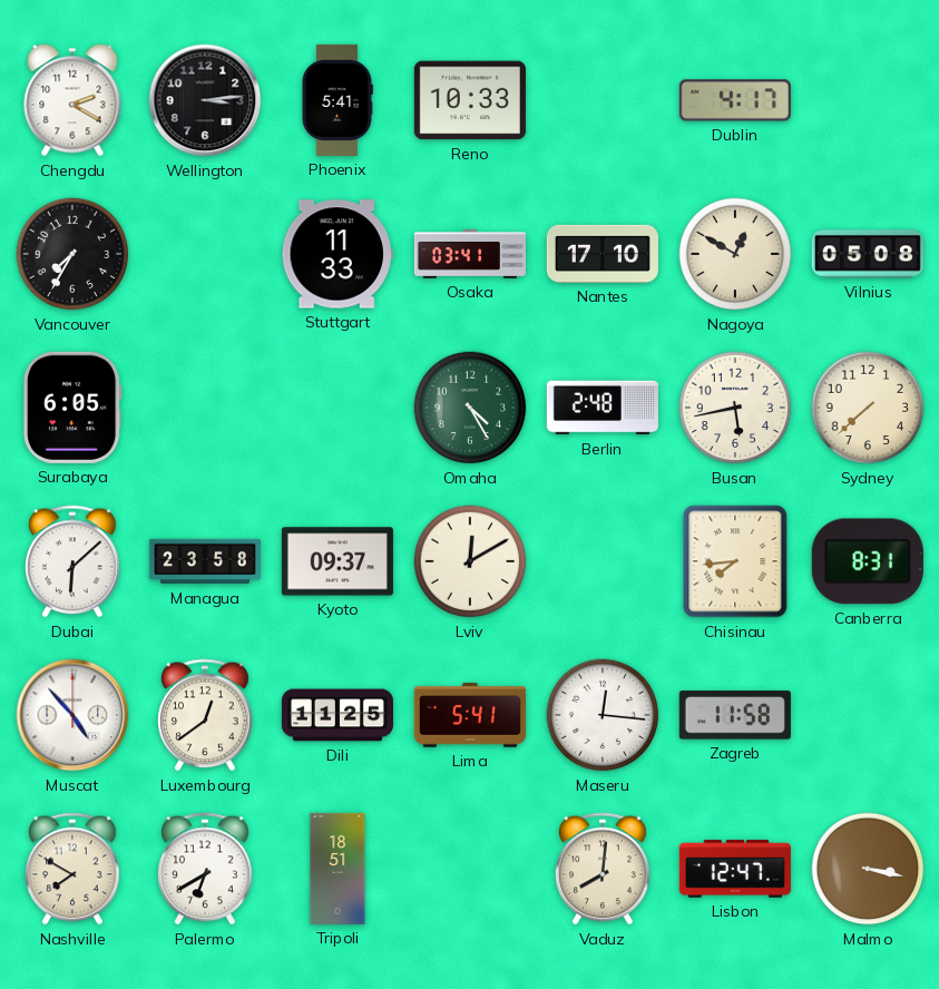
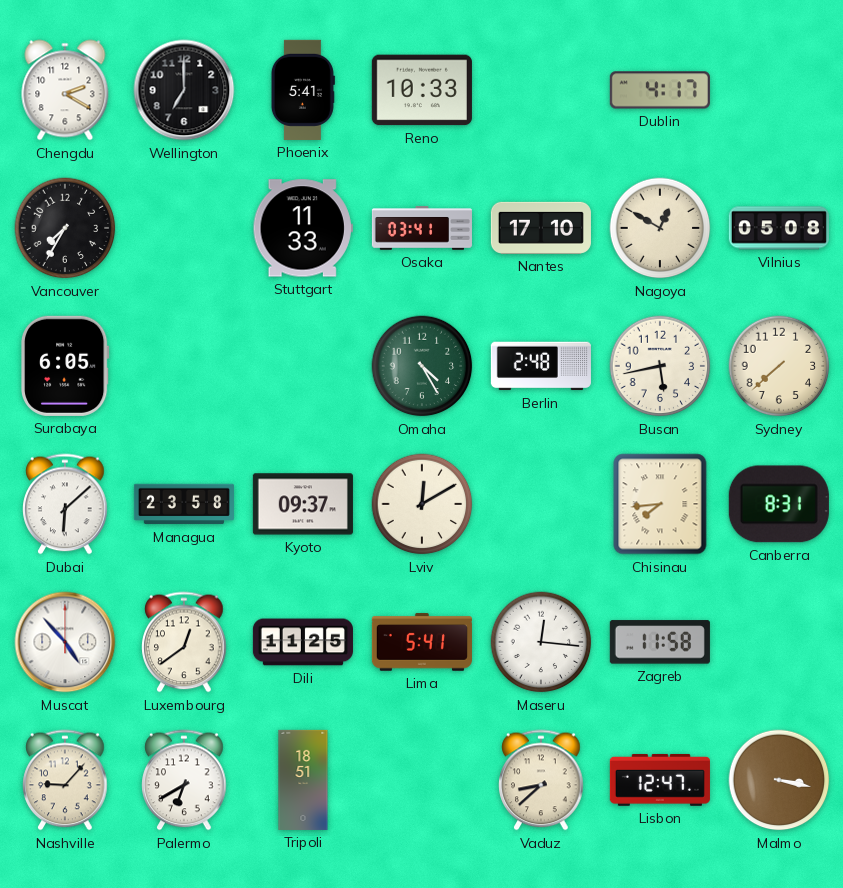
Wellington: 3:14 -> 7:00
Nashville: 7:50 -> 9:07
Vaduz: 8:01 -> 8:38
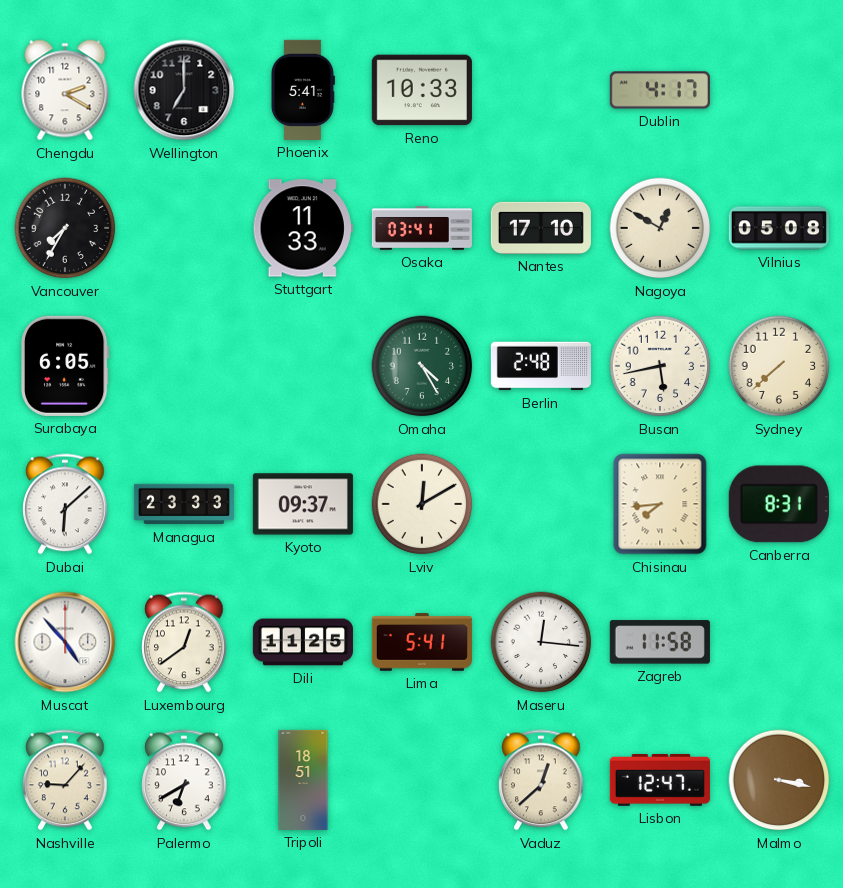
Managua: 23:58 -> 23:33
Vaduz: 8:38 -> 12:38
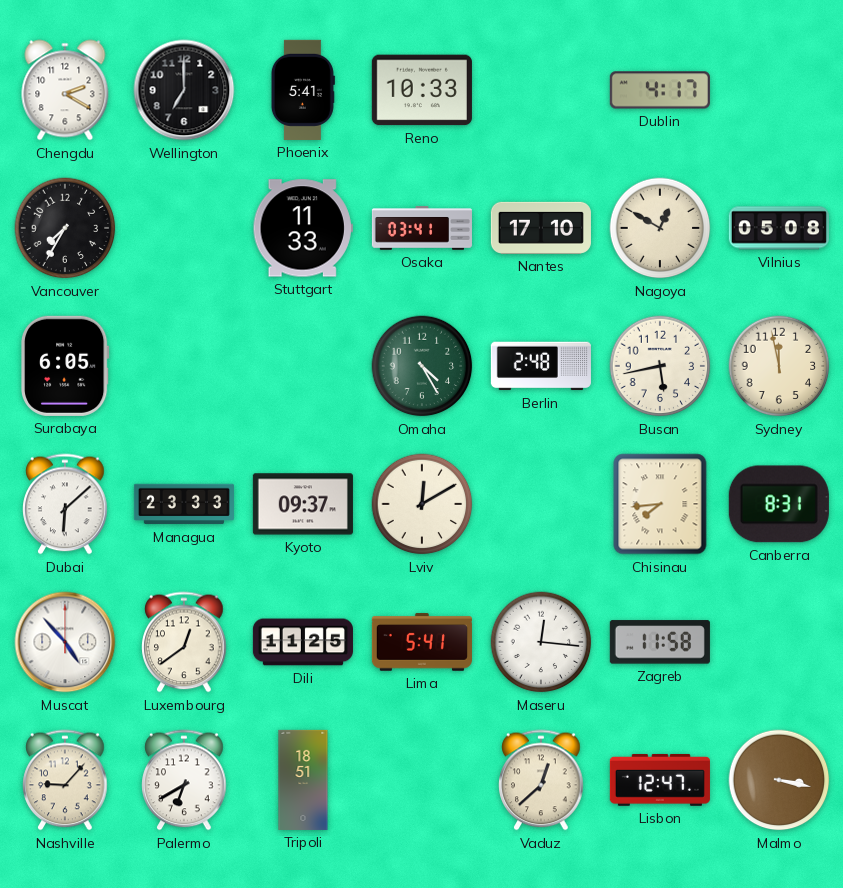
Sydney: 7:38 -> 11:58
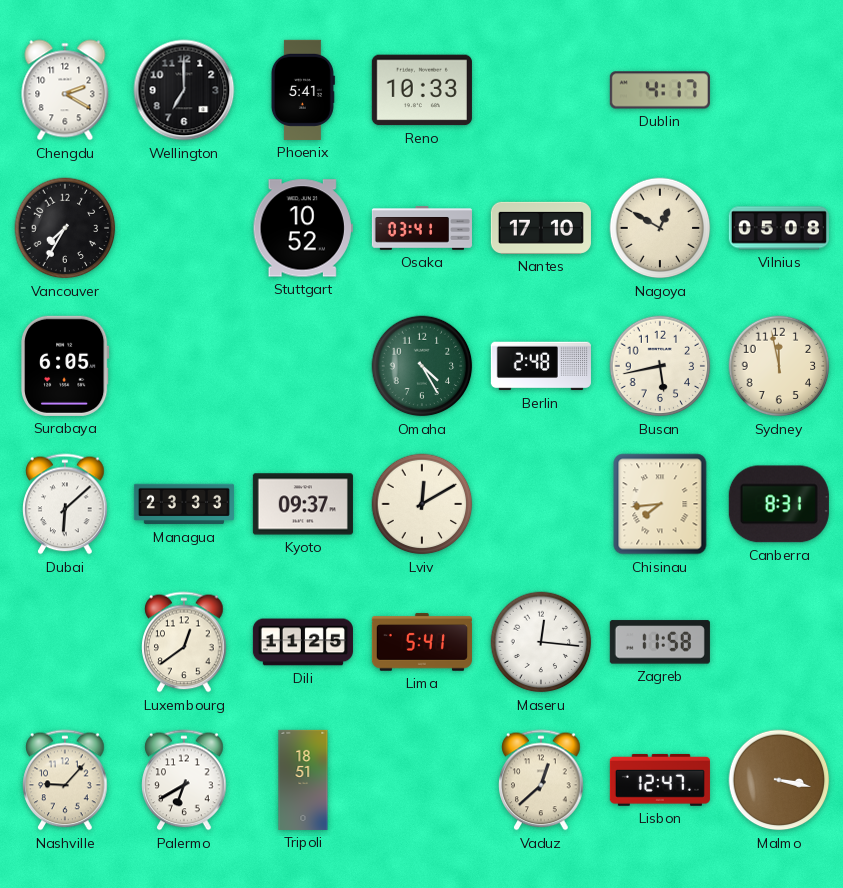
Stuttgart: 11:33 -> 10:52
Muscat: 4:53 -> none
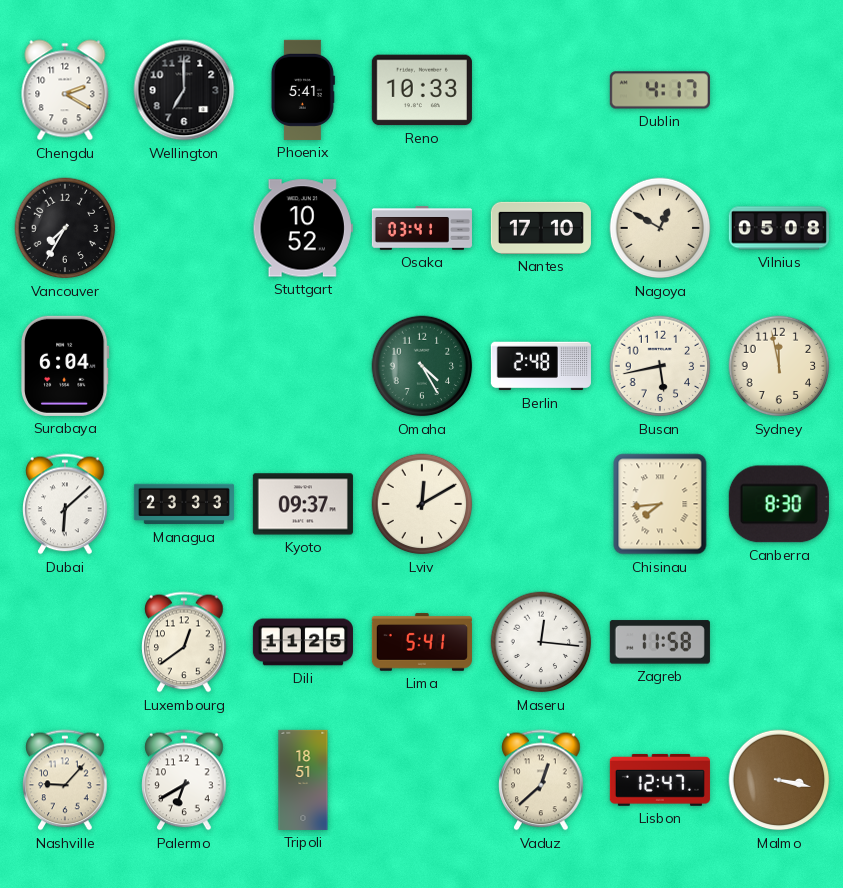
Surabaya: 6:05 -> 6:04
Canberra: 8:31 -> 8:30
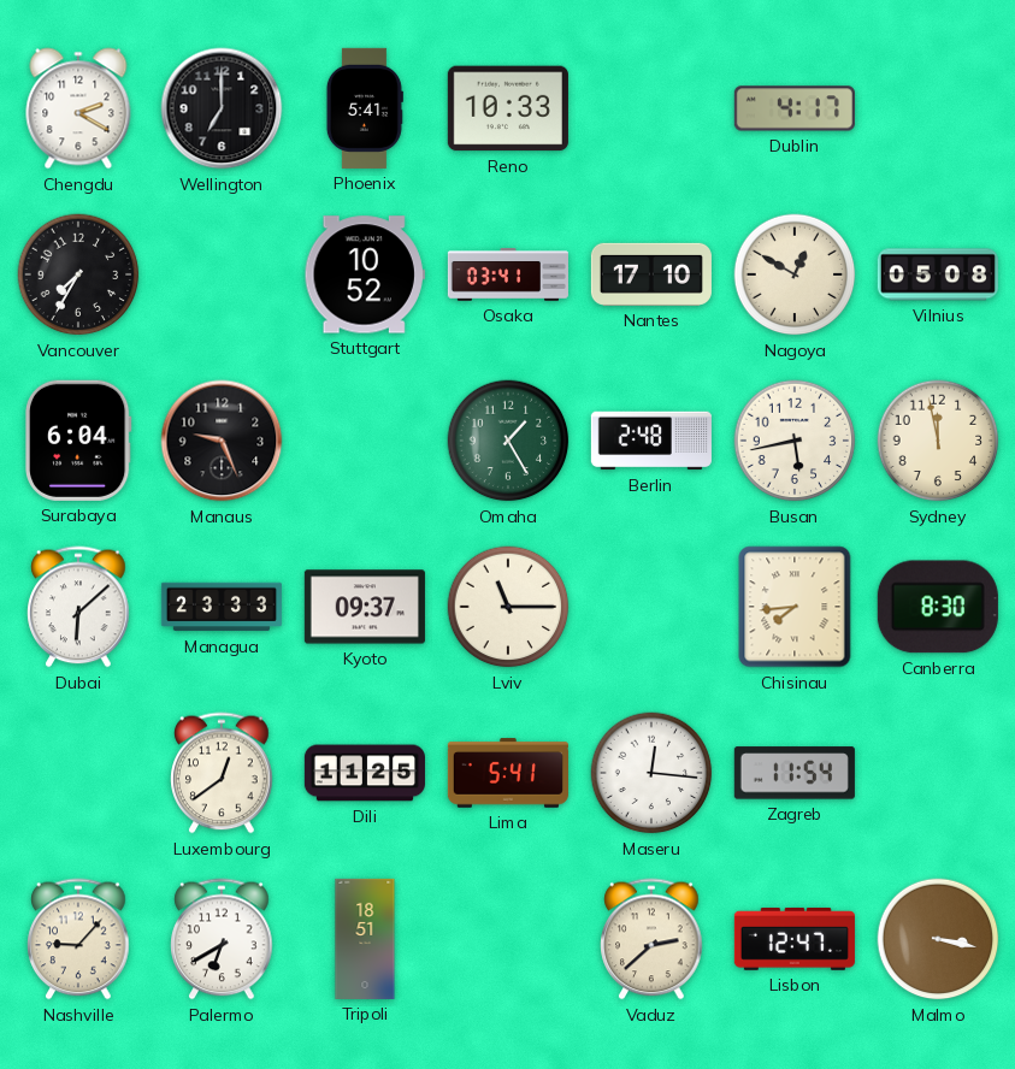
Manaus: none -> 9:26
Omaha: 4:25 -> 1:25
Lviv: 12:10 -> 11:15
Zagreb: 11:58 -> 11:54
Vaduz: 12:38 -> 2:38
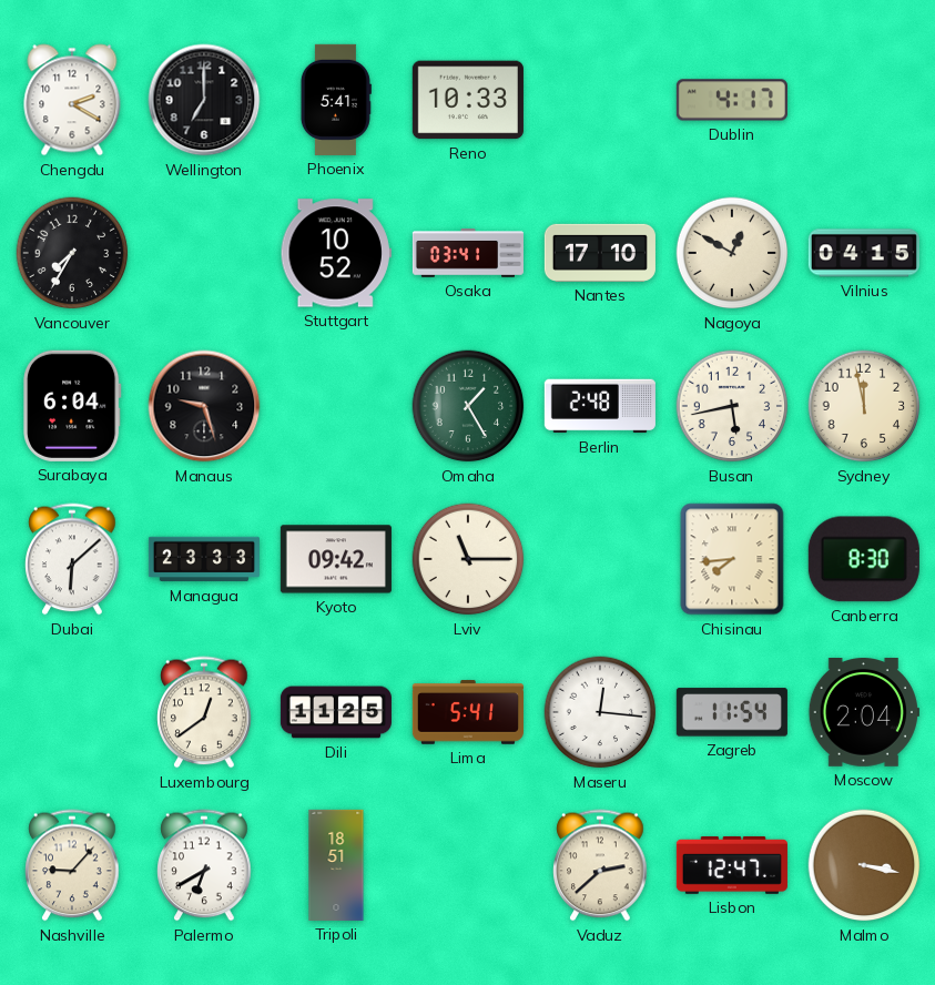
Vilnius: 05:08 -> 04:15
Manaus: 9:26 -> 9:27
Kyoto: 09:37 -> 09:42
Moscow: none -> 2:04
